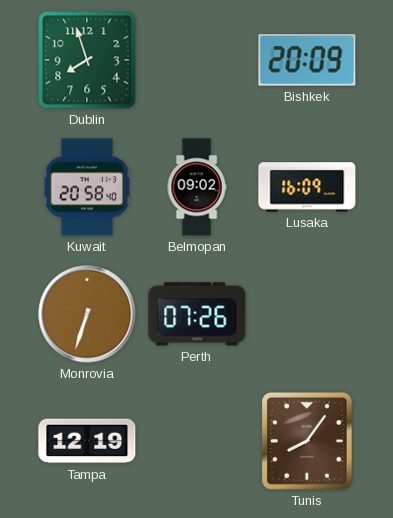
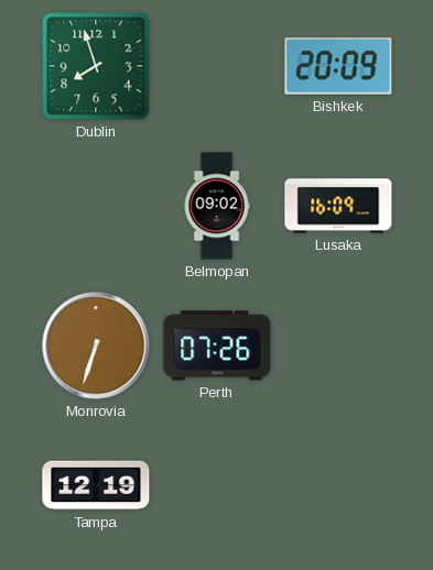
Kuwait: 20:58 -> none
Tunis: 8:06 -> none
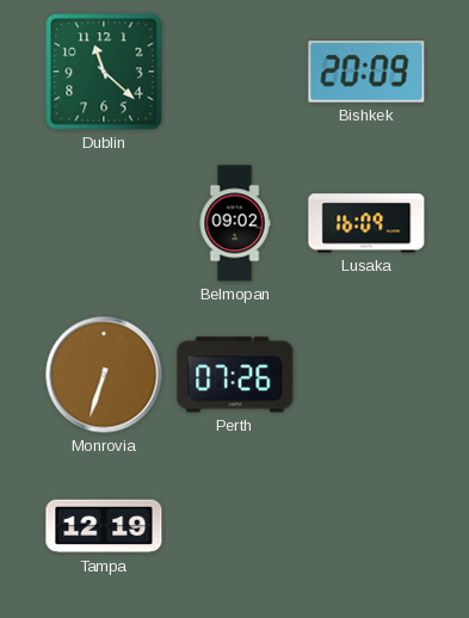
Dublin: 7:57 -> 11:22
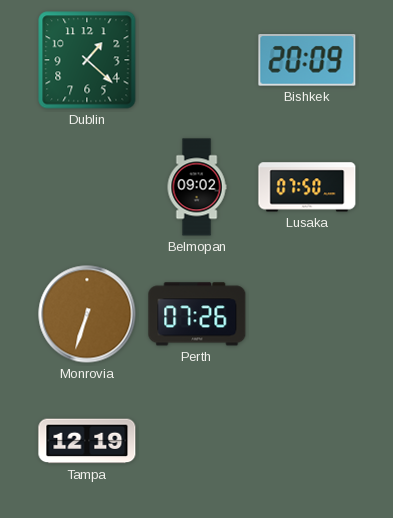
Dublin: 11:22 -> 1:22
Lusaka: 16:09 -> 07:50
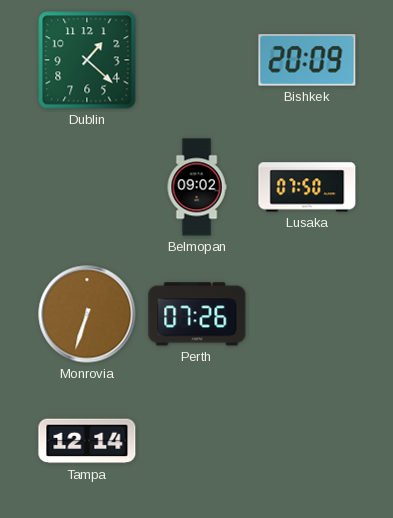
Tampa: 12:19 -> 12:14
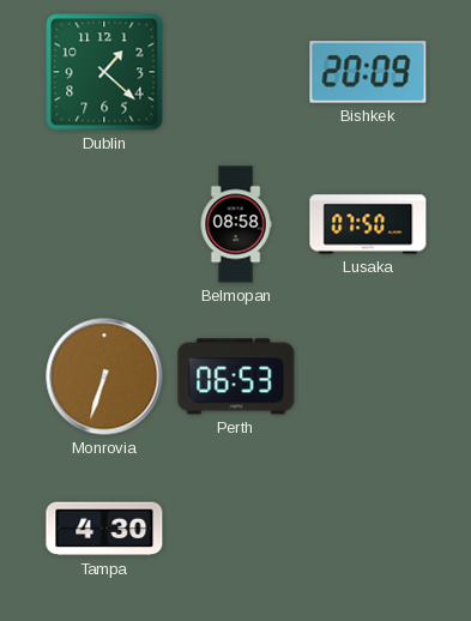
Belmopan: 09:02 -> 08:58
Perth: 07:26 -> 06:53
Tampa: 12:14 -> 4:30
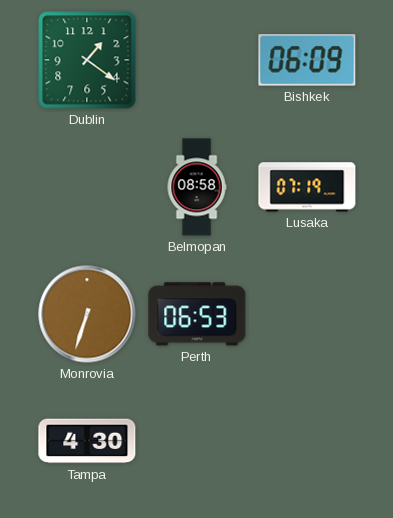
Dublin: 1:22 -> 1:21
Bishkek: 20:09 -> 06:09
Lusaka: 07:50 -> 07:19
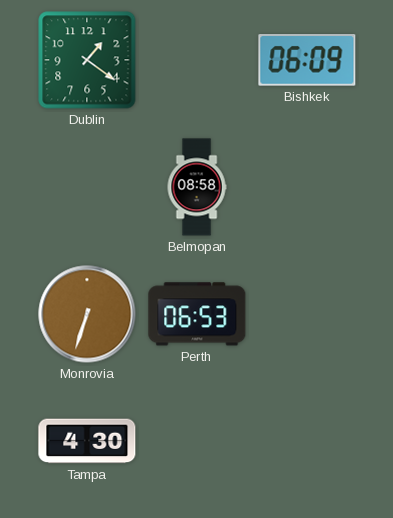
Lusaka: 07:19 -> none
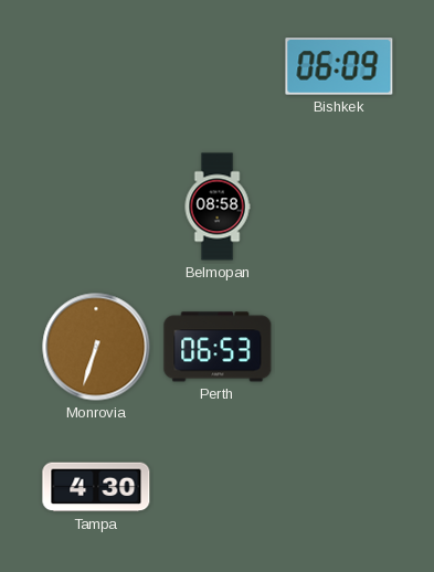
Dublin: 1:21 -> none
